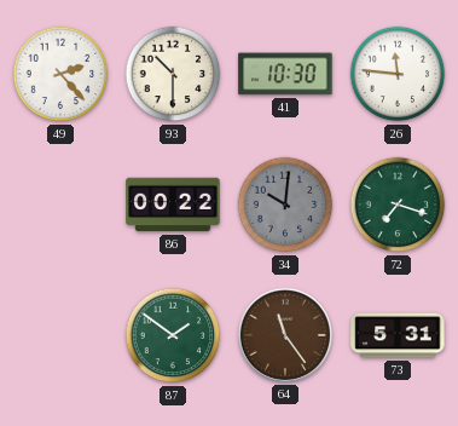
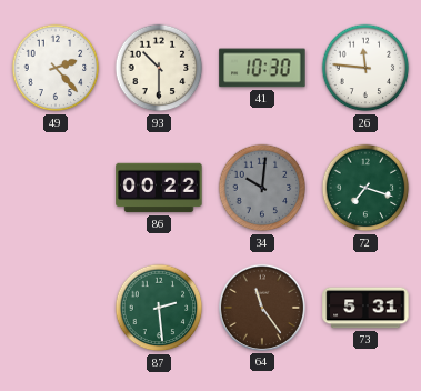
87: 1:51 -> 2:29
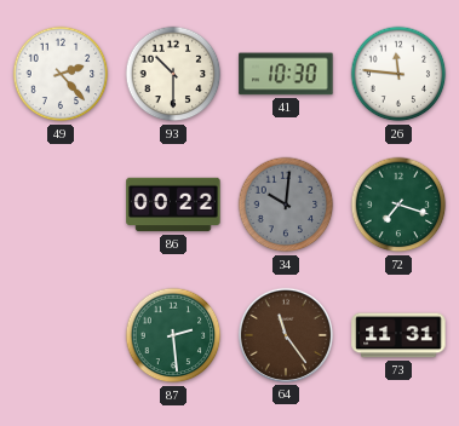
73: 5:31 -> 11:31
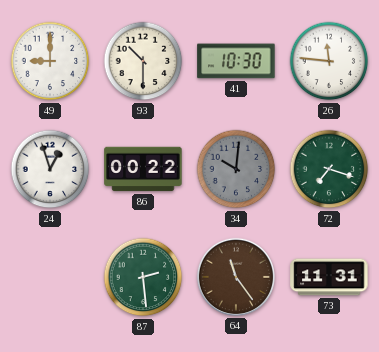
49: 2:23 -> 9:00
24: none -> 12:57
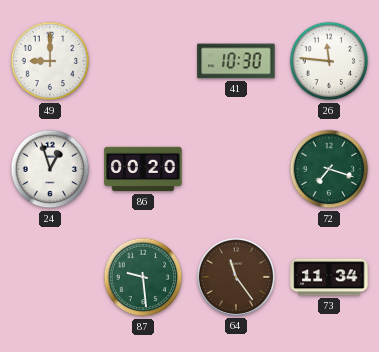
93: 10:30 -> none
86: 00:22 -> 00:20
34: 10:01 -> none
87: 2:29 -> 9:29
73: 11:31 -> 11:34
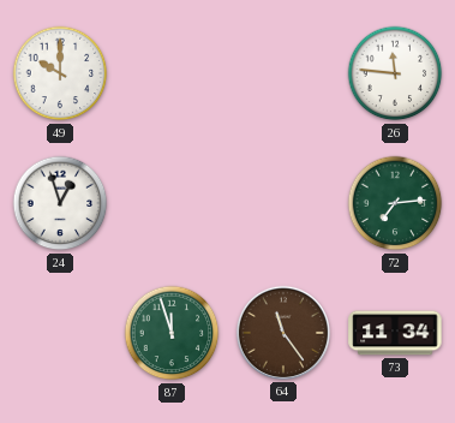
49: 9:00 -> 10:00
41: 10:30 -> none
86: 00:20 -> none
72: 7:18 -> 7:14
87: 9:29 -> 11:57
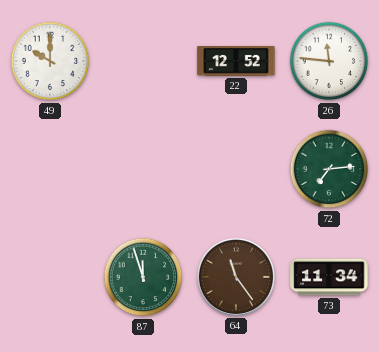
22: none -> 12:52
24: 12:57 -> none
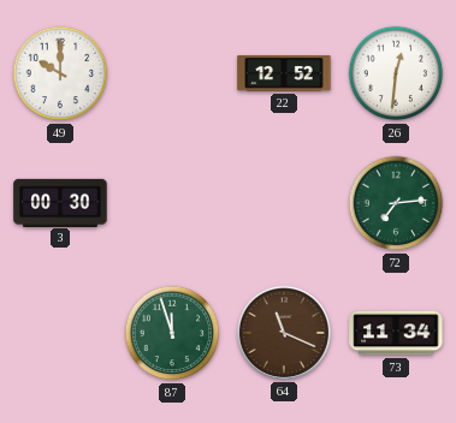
26: 11:46 -> 12:31
3: none -> 00:30
64: 11:24 -> 11:19
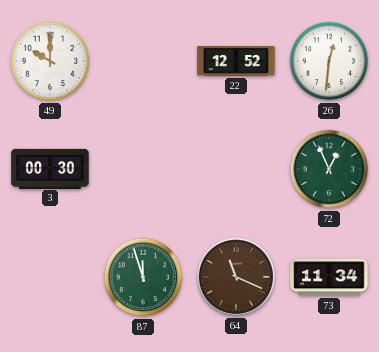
72: 7:14 -> 12:56
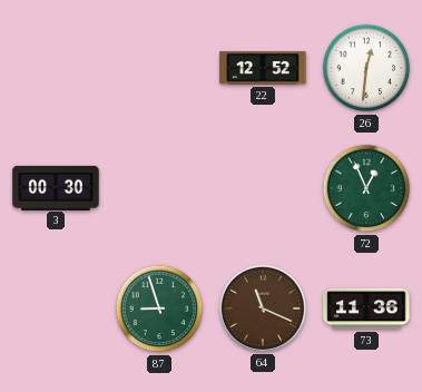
49: 10:00 -> none
87: 11:57 -> 8:57
73: 11:34 -> 11:36
